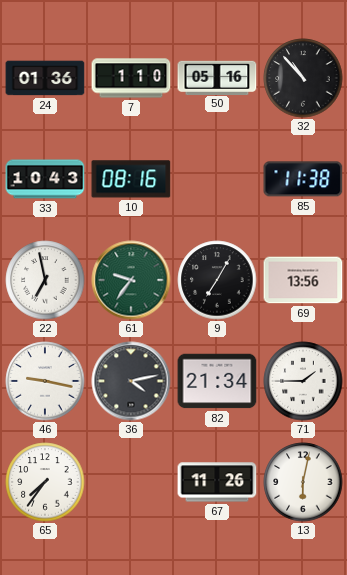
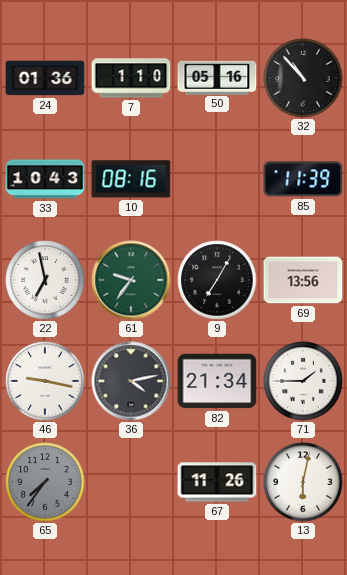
85: 11:38 -> 11:39
65 dial: white -> grey
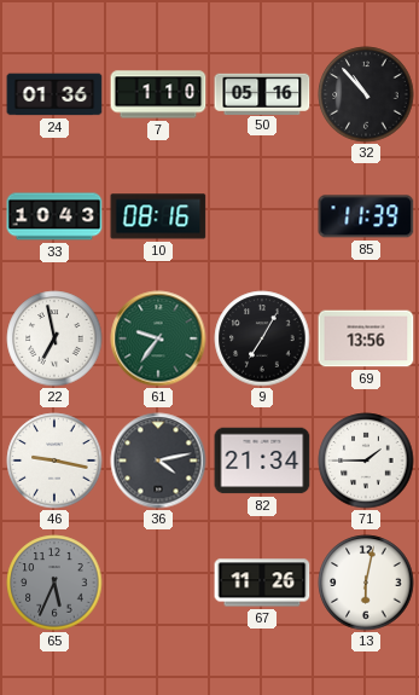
65: 7:36 -> 5:34
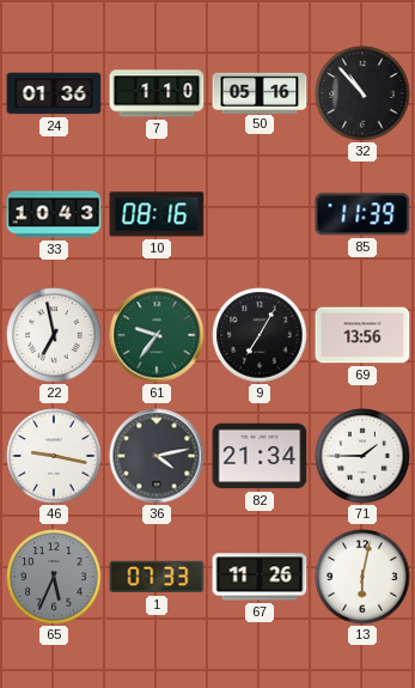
1: none -> 07:33
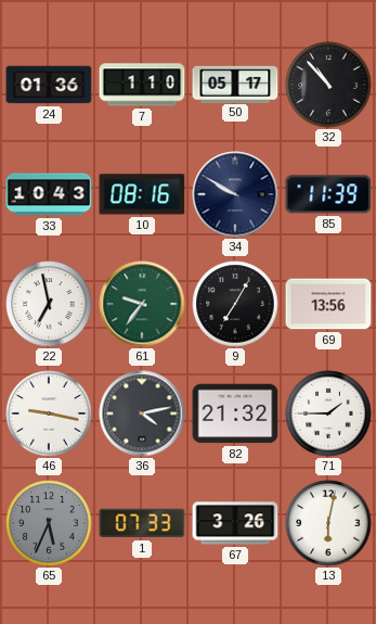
50: 05:16 -> 05:17
34: none -> 9:50
82: 21:34 -> 21:32
67: 11:26 -> 3:26
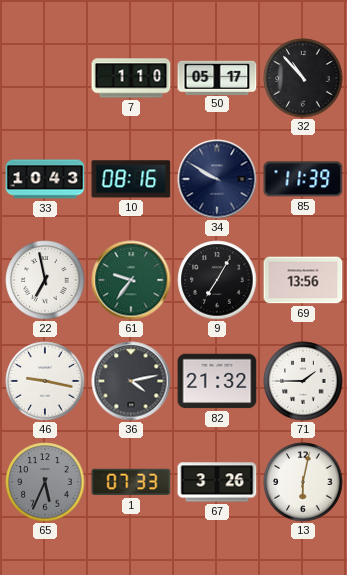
24: 01:36 -> none
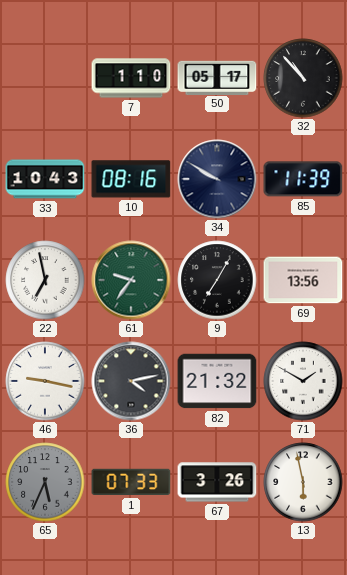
71: 1:45 -> 1:50
13: 6:02 -> 5:58
